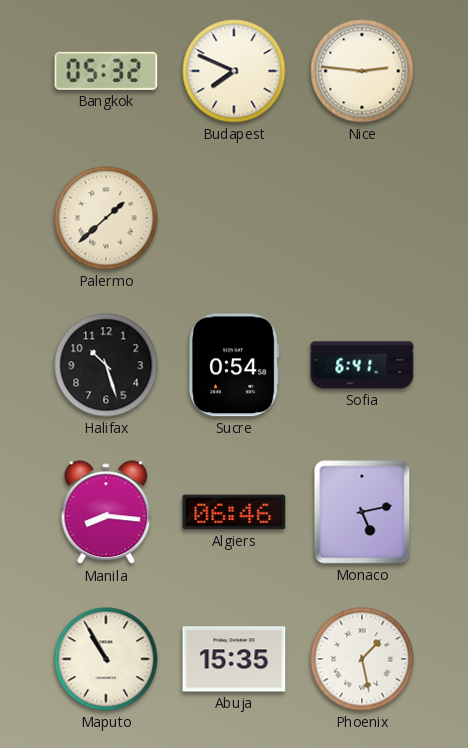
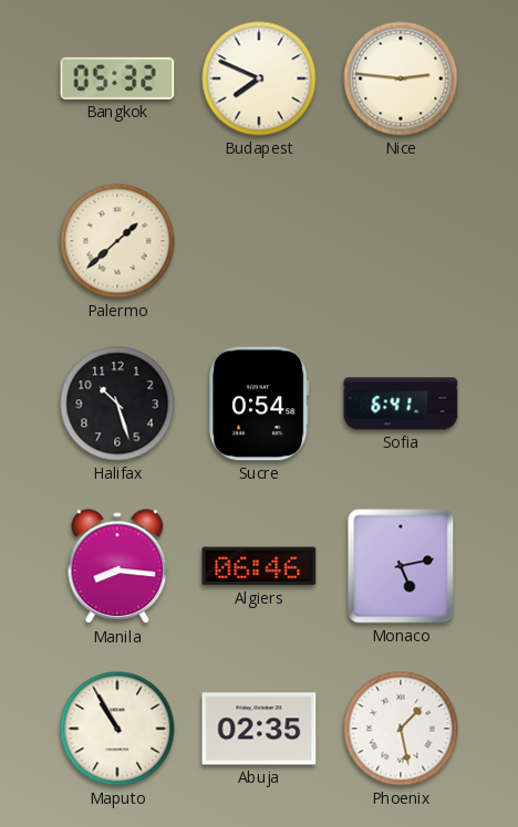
Abuja: 15:35 -> 02:35
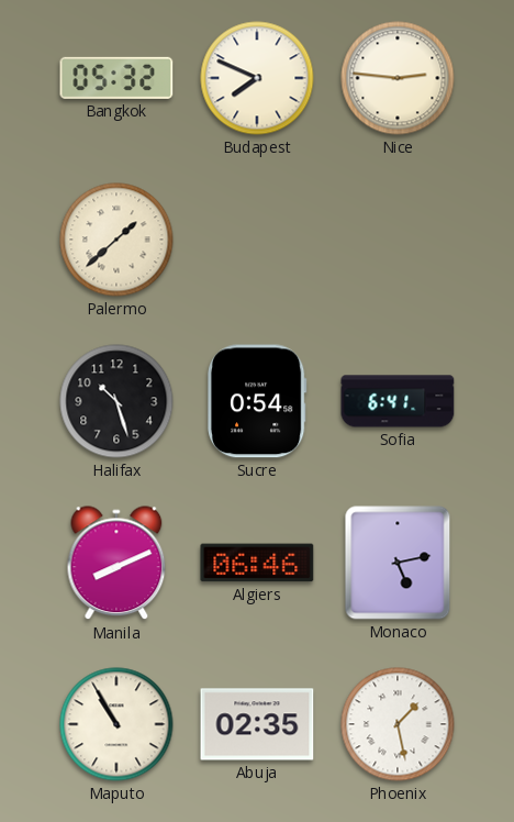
Manila: 8:16 -> 8:11
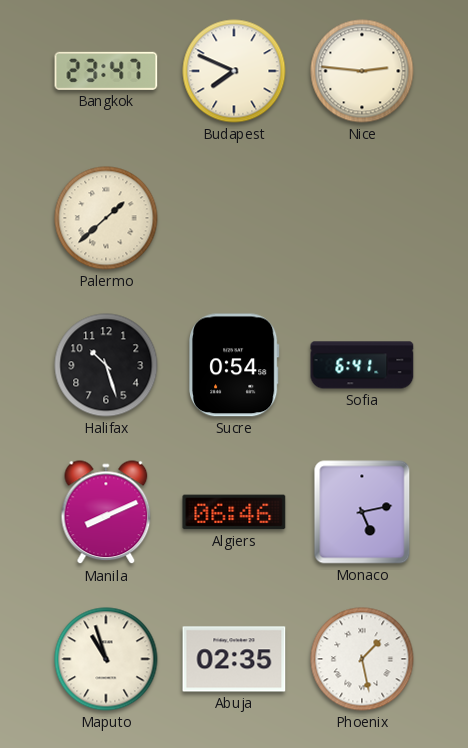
Bangkok: 05:32 -> 23:47
Maputo: 10:55 -> 10:57
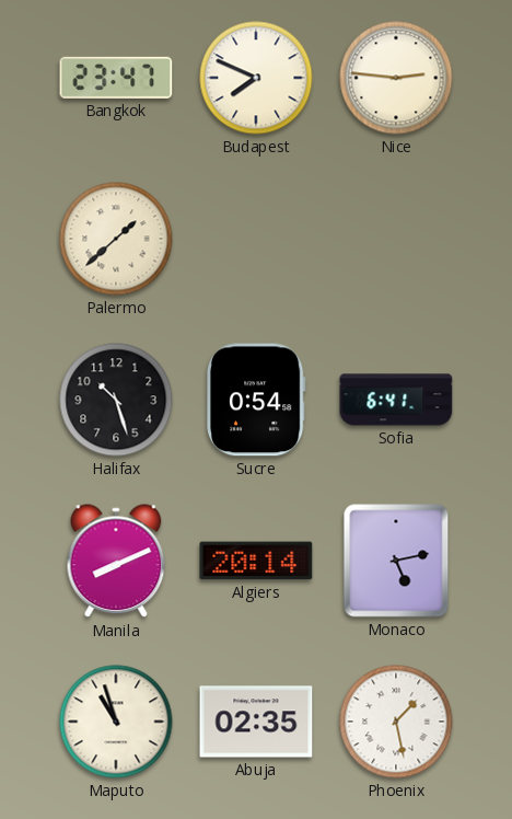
Algiers: 06:46 -> 20:14
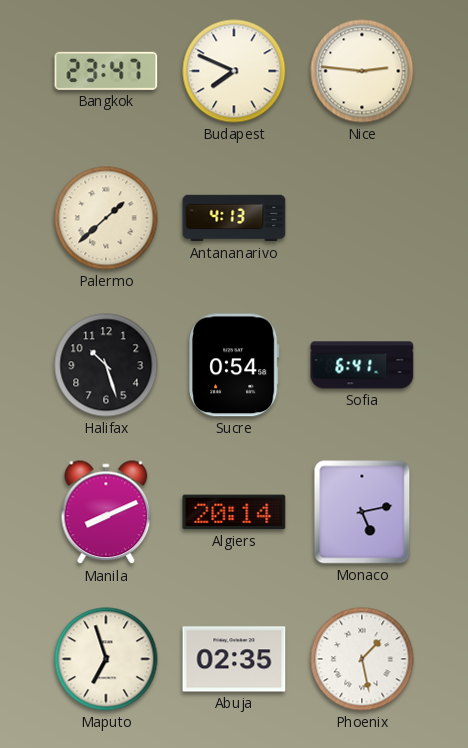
Antananarivo: none -> 4:13
Maputo: 10:57 -> 6:57
